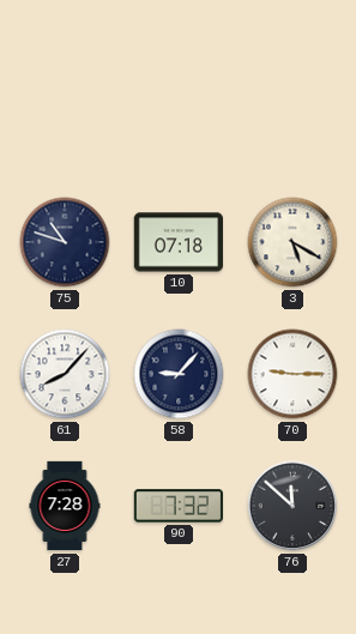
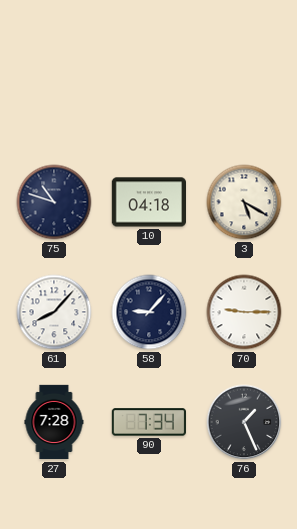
10: 07:18 -> 04:18
90: 7:32 -> 7:34
76: 11:52 -> 1:26
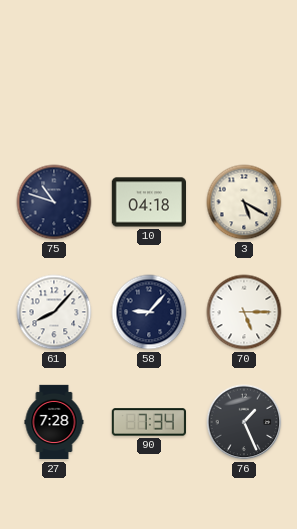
70: 9:15 -> 5:15
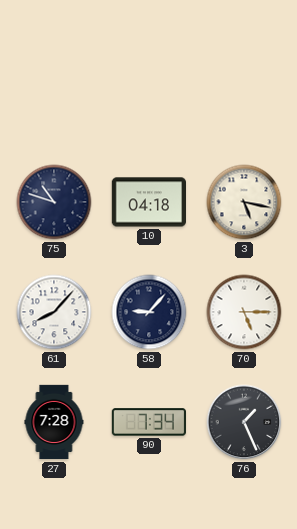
3: 5:20 -> 5:17
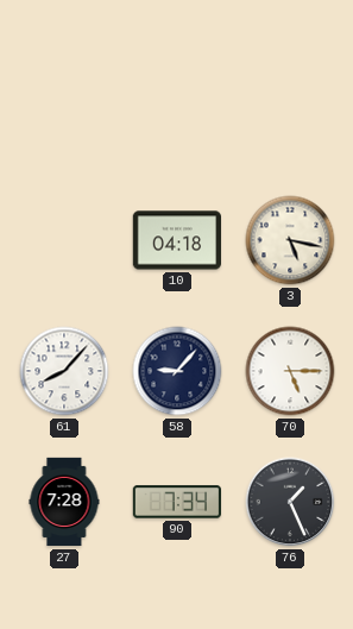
75: 10:48 -> none
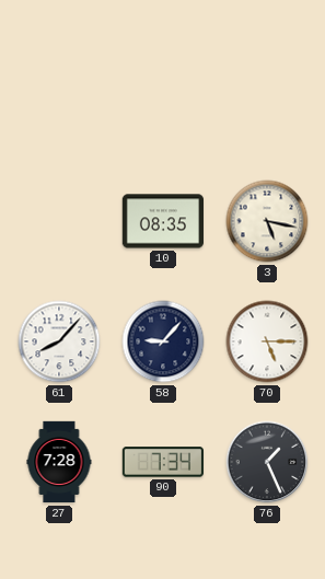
10: 04:18 -> 08:35
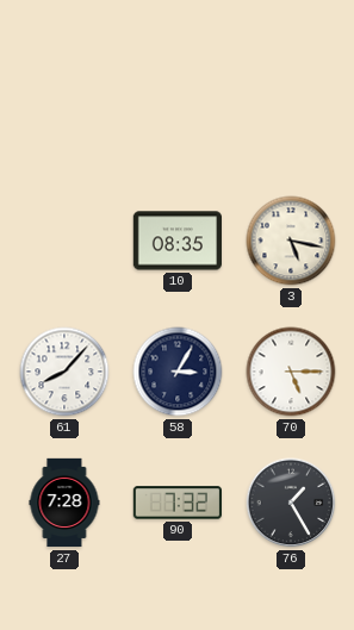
58: 9:07 -> 3:05
90: 7:34 -> 7:32
76: 1:26 -> 1:25
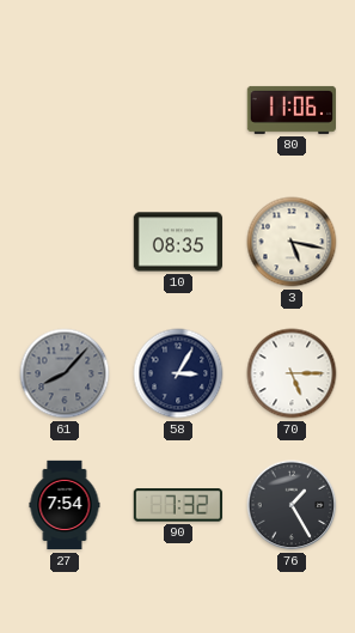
80: none -> 11:06
61 dial: white -> grey
27: 7:28 -> 7:54
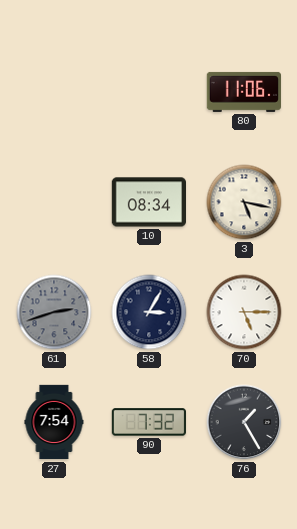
10: 08:35 -> 08:34
61: 8:07 -> 2:42
